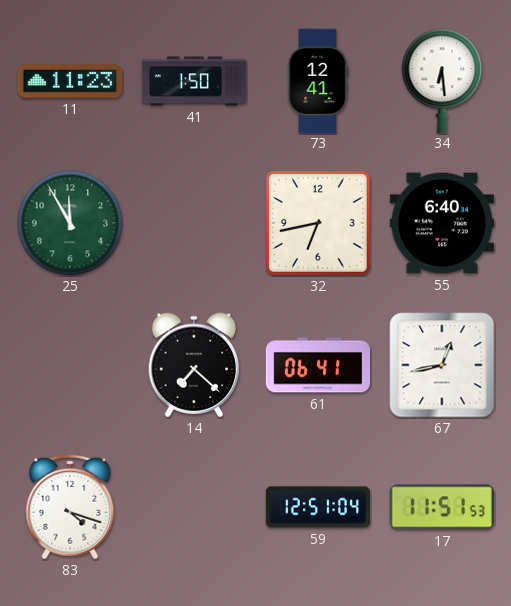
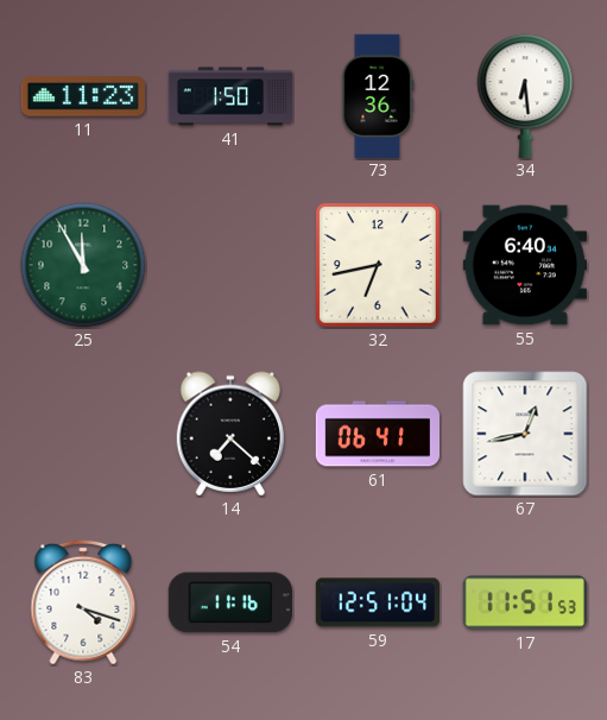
73: 12:41 -> 12:36
54: none -> 11:16
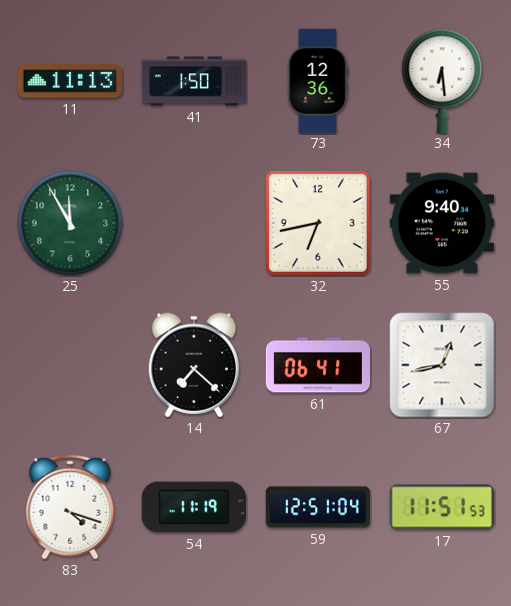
11: 11:23 -> 11:13
55: 6:40 -> 9:40
54: 11:16 -> 11:19
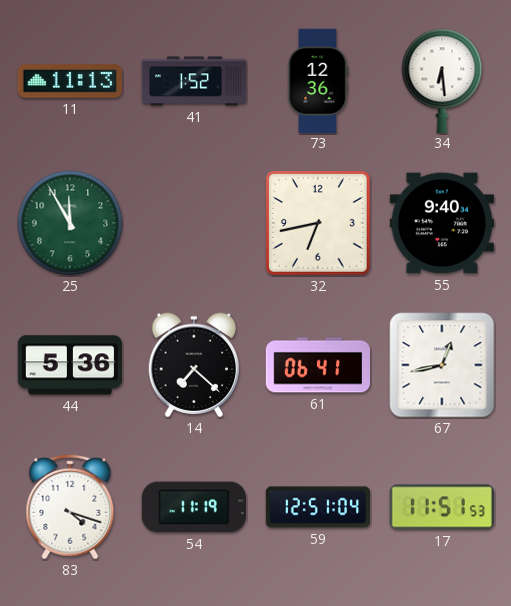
41: 1:50 -> 1:52
44: none -> 5:36
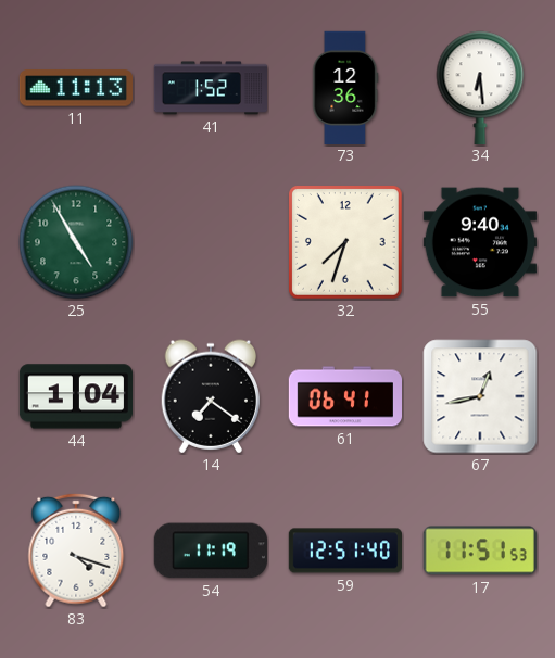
25: 11:55 -> 4:55
32: 6:43 -> 7:33
44: 5:36 -> 1:04
14: 7:22 -> 7:21
59: 12:51:04 -> 12:51:40
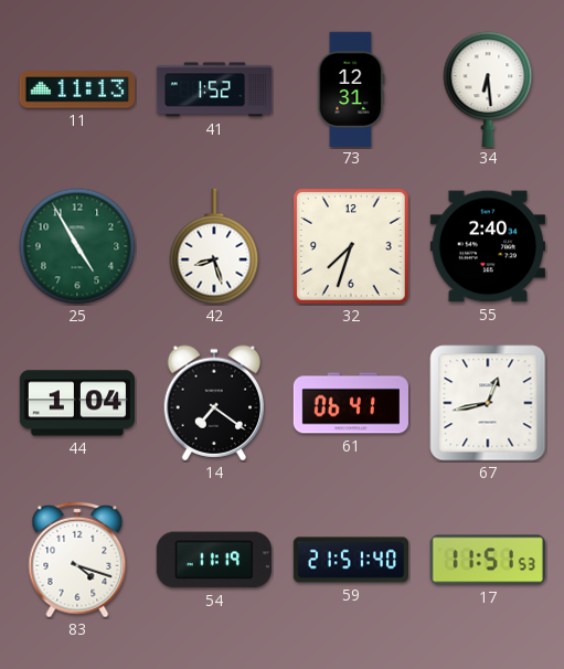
73: 12:36 -> 12:31
42: none -> 8:27
55: 9:40 -> 2:40
59: 12:51 -> 21:51
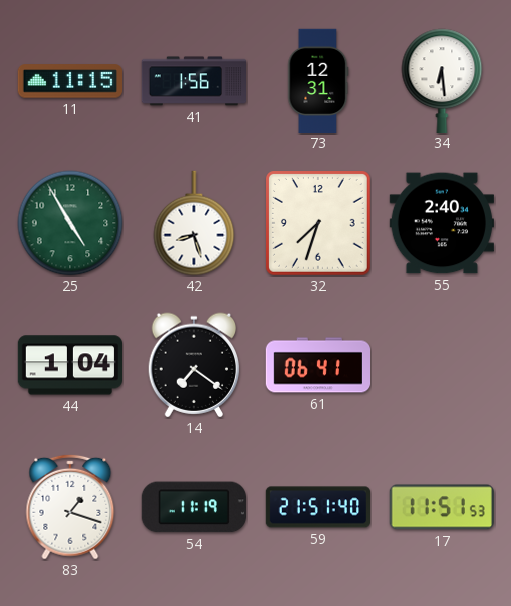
11: 11:13 -> 11:15
41: 1:52 -> 1:56
67: 12:43 -> none
83: 4:18 -> 1:18
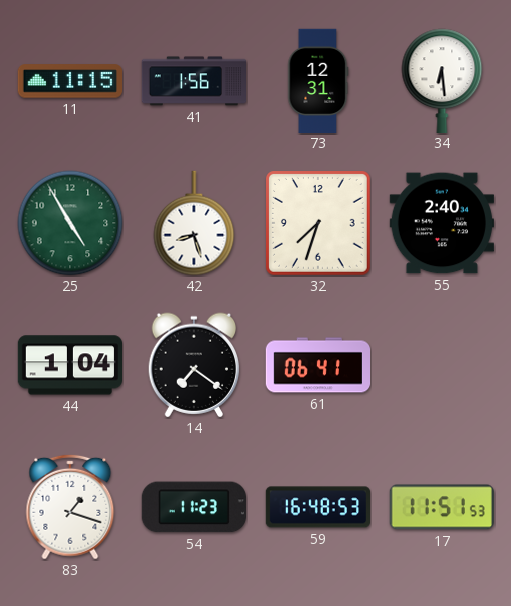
54: 11:19 -> 11:23
59: 21:51 -> 16:48
